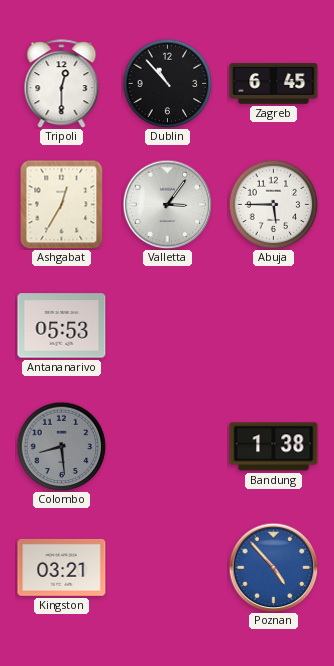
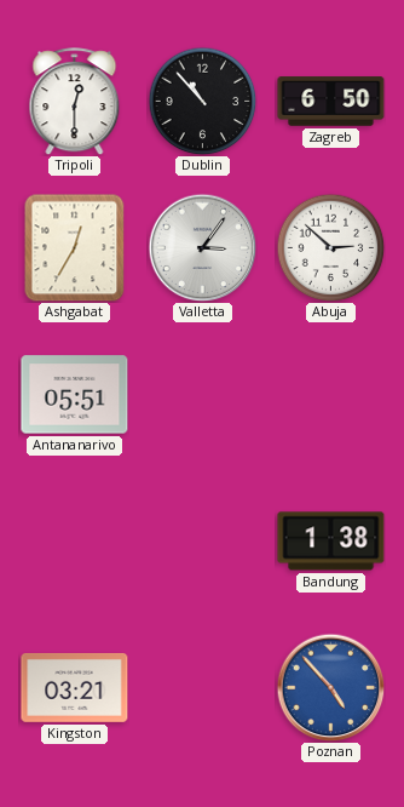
Zagreb: 6:45 -> 6:50
Abuja: 5:45 -> 2:52
Antananarivo: 05:53 -> 05:51
Colombo: 8:29 -> none
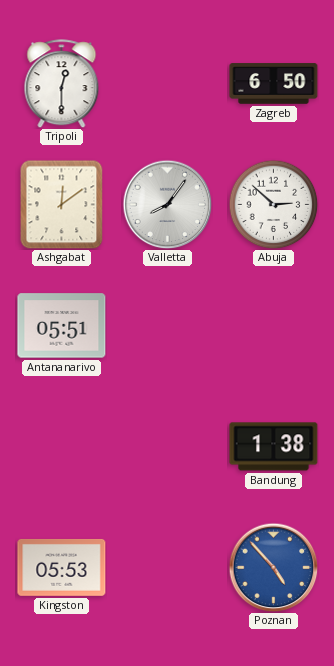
Dublin: 10:53 -> none
Ashgabat: 12:35 -> 12:09
Valletta: 3:06 -> 8:06
Kingston: 03:21 -> 05:53
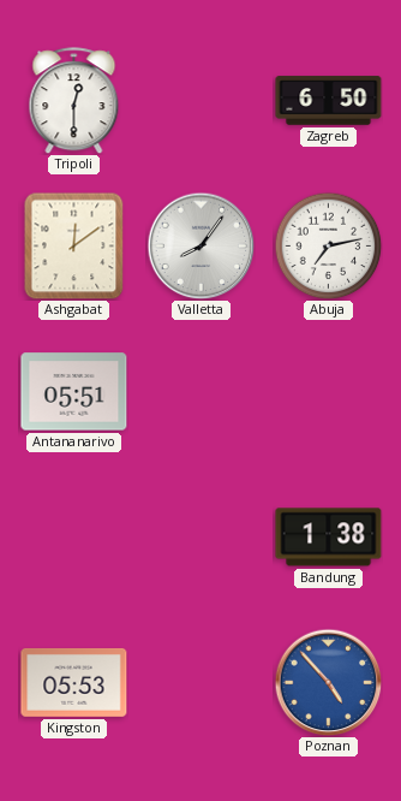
Abuja: 2:52 -> 7:13
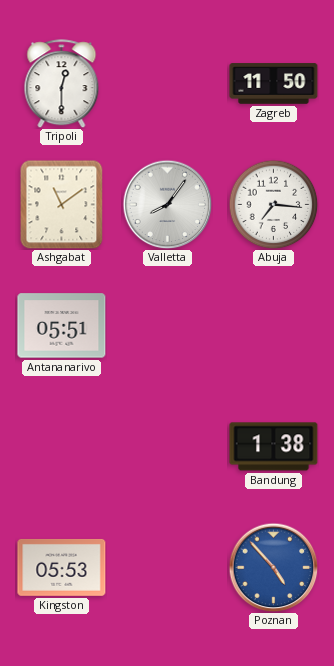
Zagreb: 6:50 -> 11:50
Ashgabat: 12:09 -> 11:09
Abuja: 7:13 -> 7:16
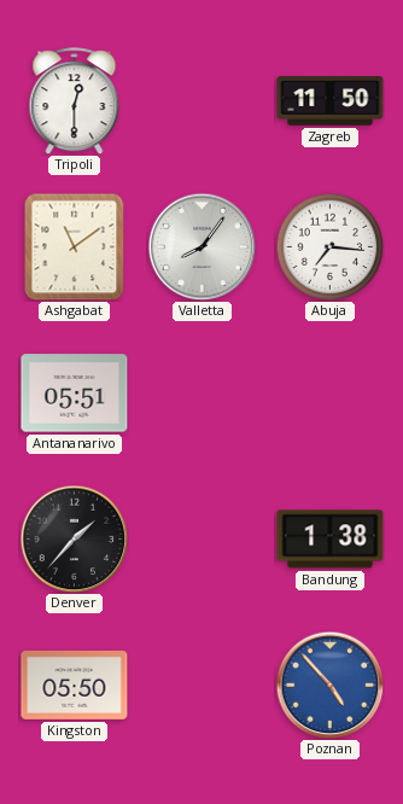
Denver: none -> 1:37
Kingston: 05:53 -> 05:50
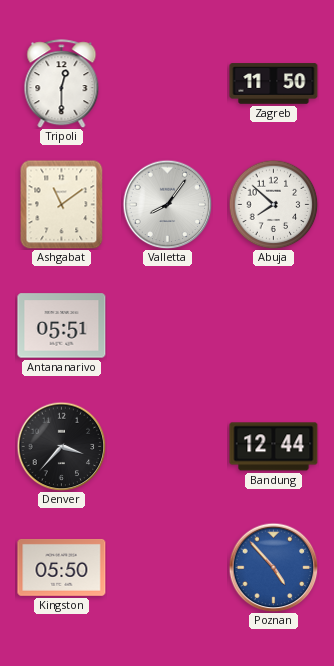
Abuja: 7:16 -> 7:52
Denver: 1:37 -> 3:37
Bandung: 1:38 -> 12:44
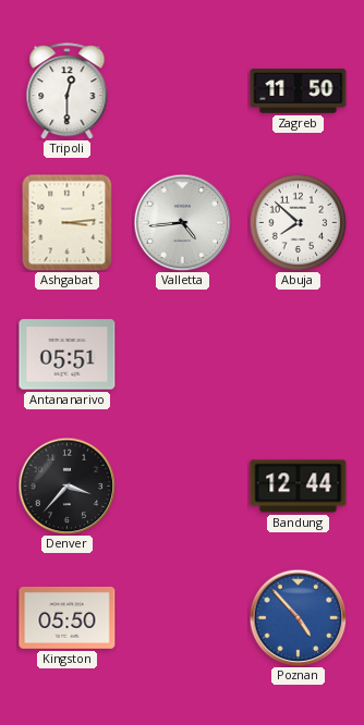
Ashgabat: 11:09 -> 3:14
Valletta: 8:06 -> 4:44
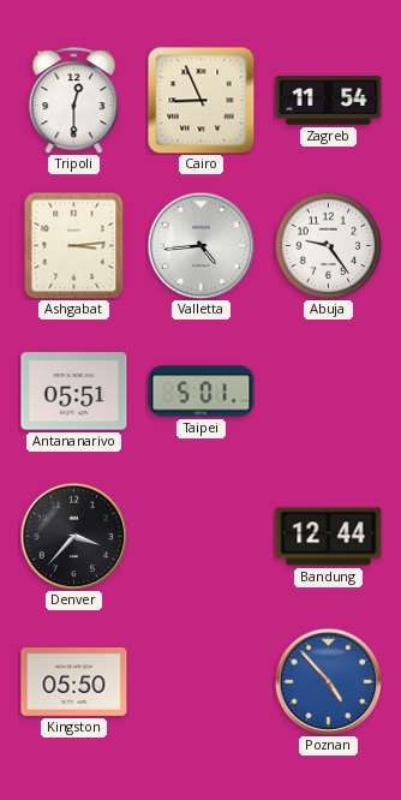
Cairo: none -> 8:56
Zagreb: 11:50 -> 11:54
Abuja: 7:52 -> 9:24
Taipei: none -> 5:01
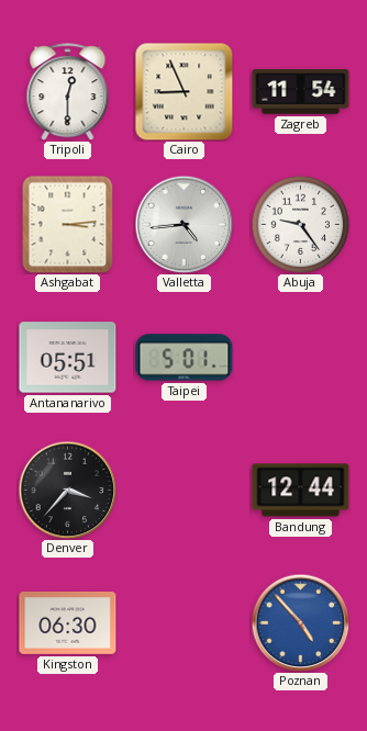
Kingston: 05:50 -> 06:30
